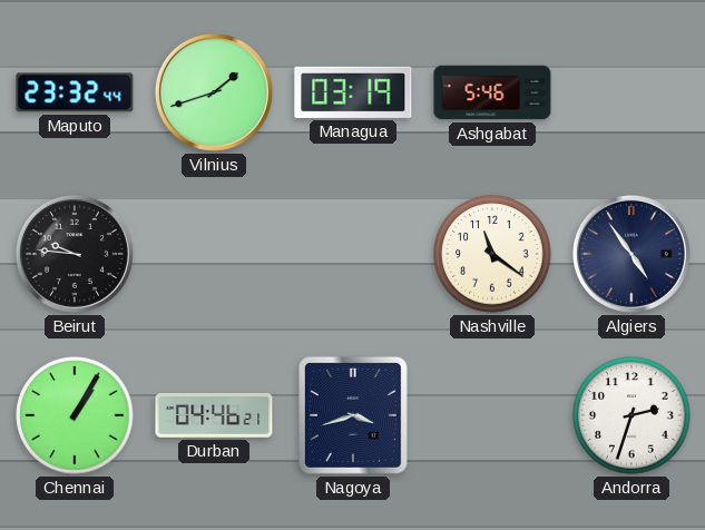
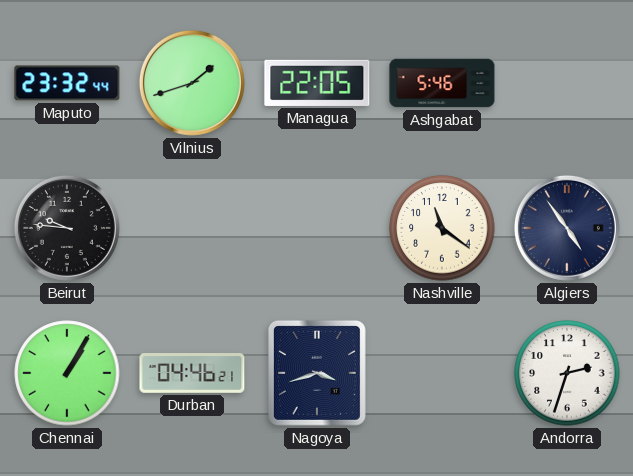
Managua: 03:19 -> 22:05
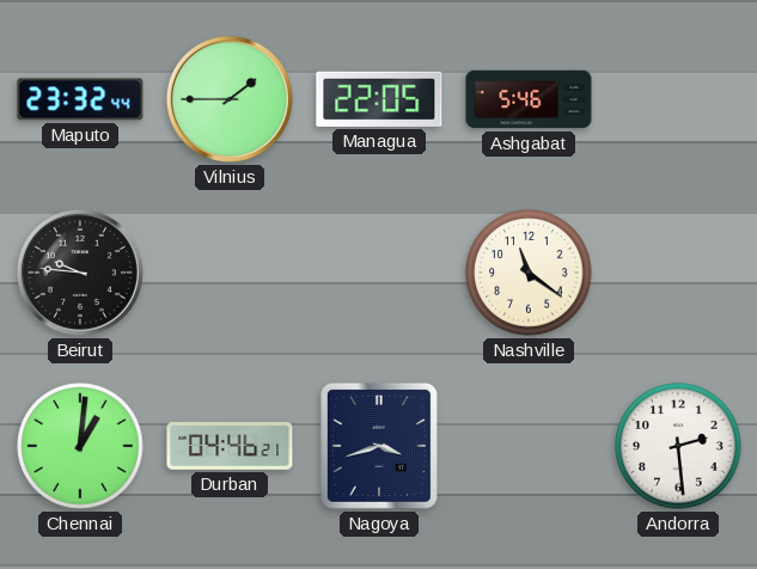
Vilnius: 1:42 -> 1:45
Algiers: 4:54 -> none
Chennai: 1:05 -> 1:01
Andorra: 2:33 -> 2:29
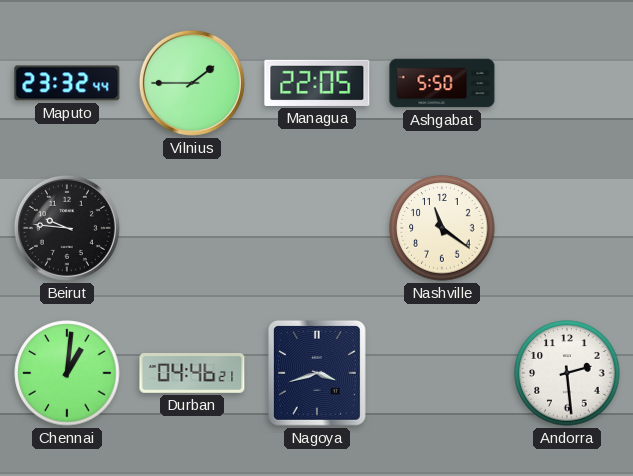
Ashgabat: 5:46 -> 5:50
